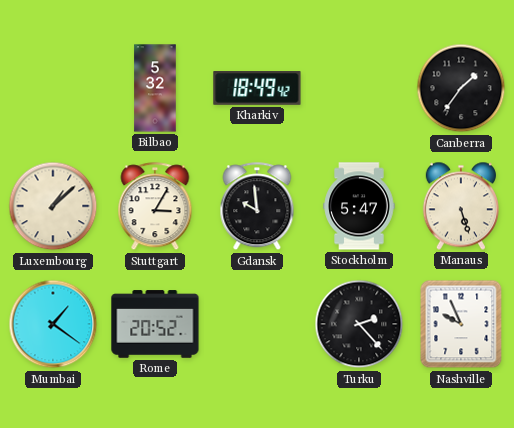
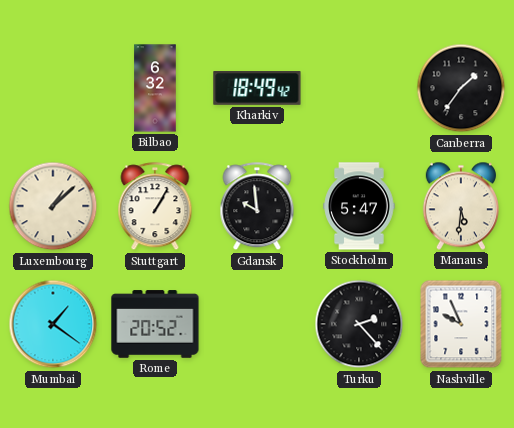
Bilbao: 5:32 -> 6:32
Stuttgart: 3:05 -> 1:05
Manaus: 5:27 -> 5:31
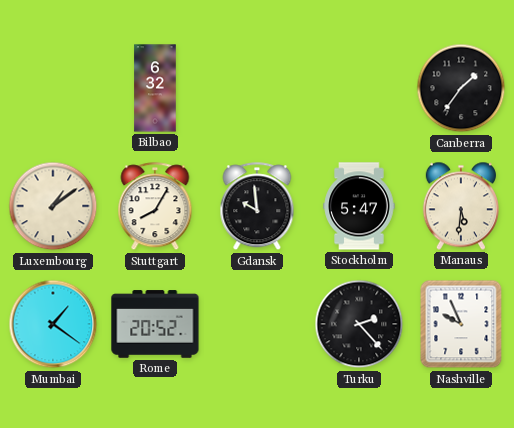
Kharkiv: 18:49 -> none
Luxembourg: 1:08 -> 1:09
Stuttgart: 1:05 -> 8:05
